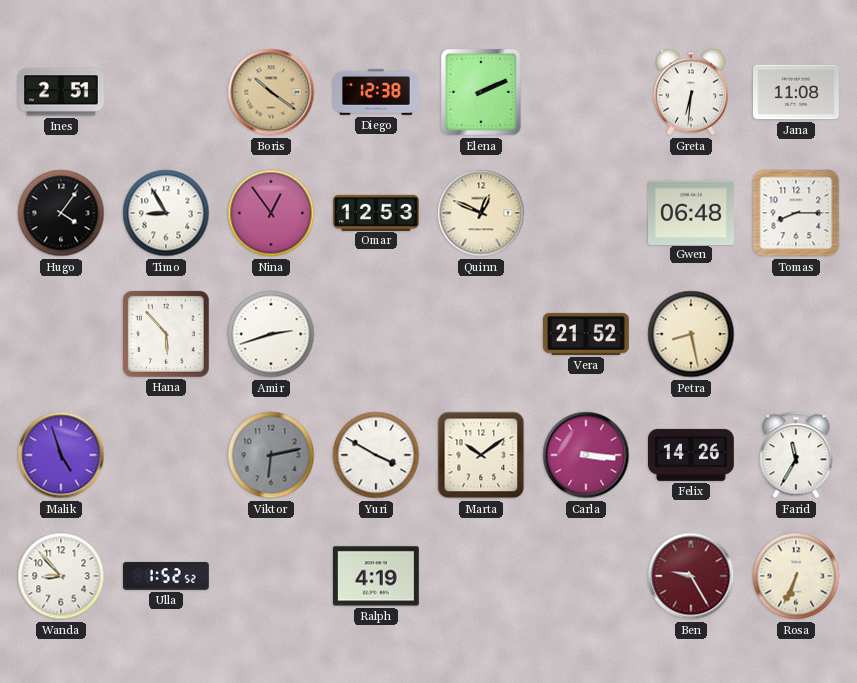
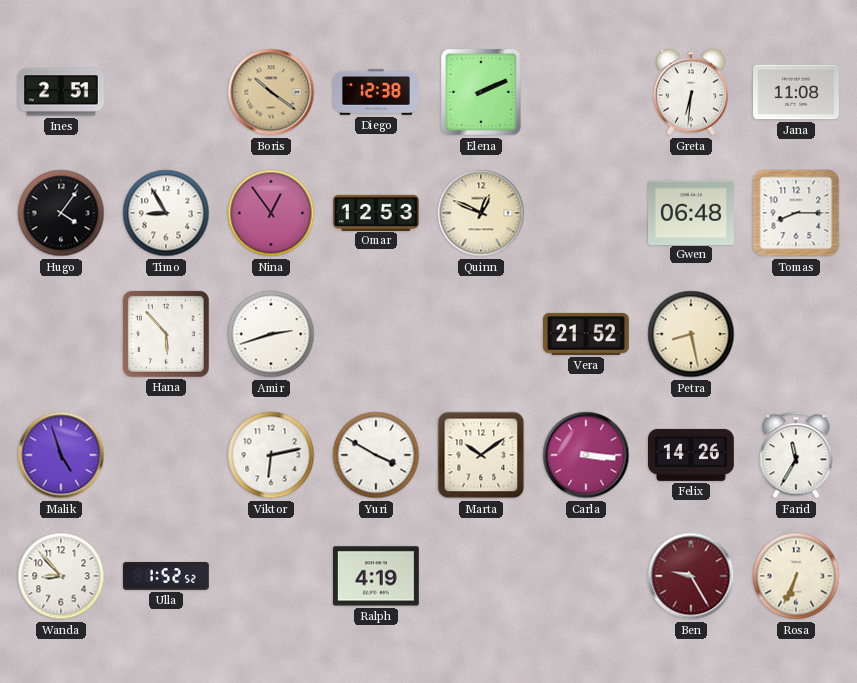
Viktor dial: grey -> white
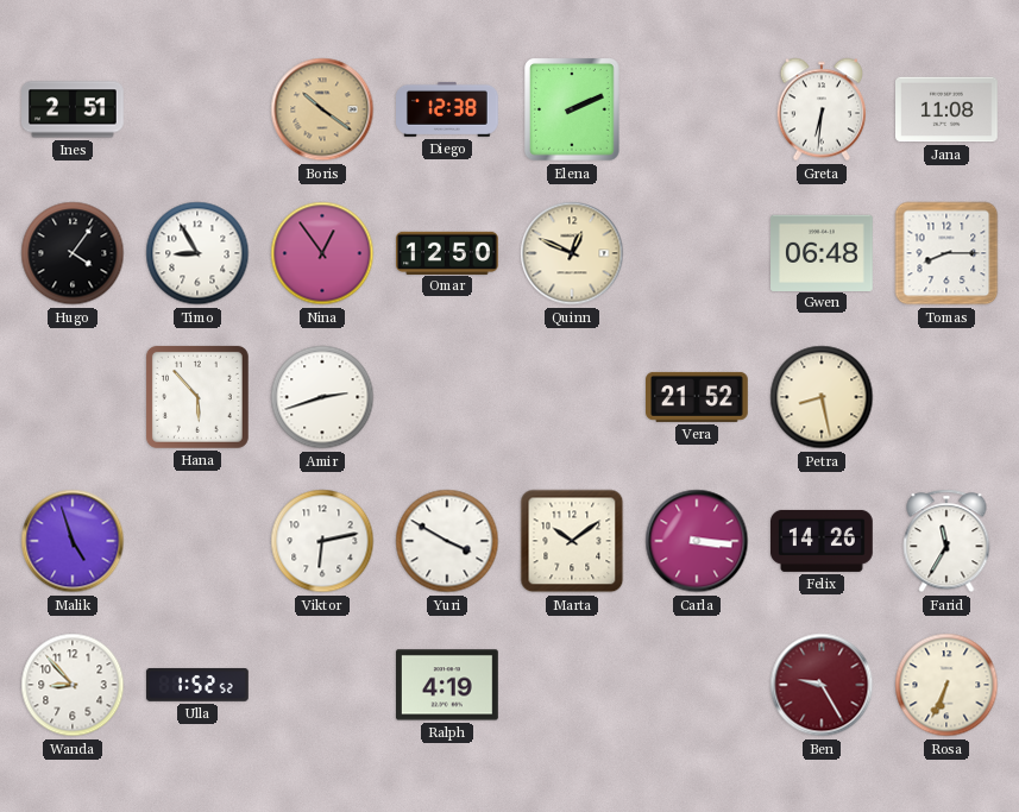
Omar: 12:53 -> 12:50
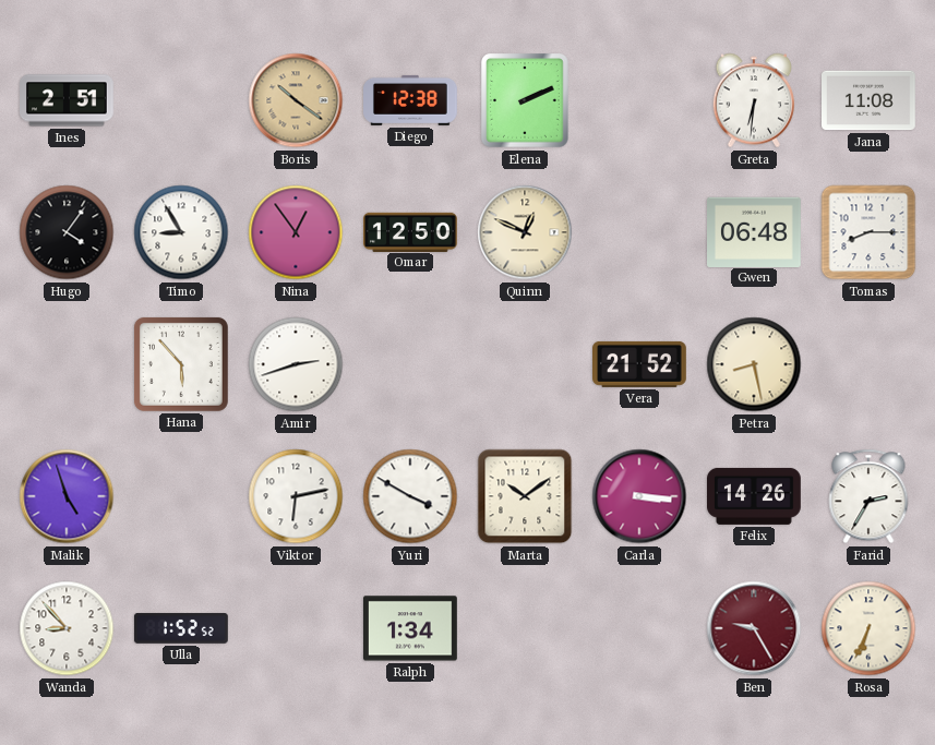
Farid: 11:35 -> 2:35
Ralph: 4:19 -> 1:34
